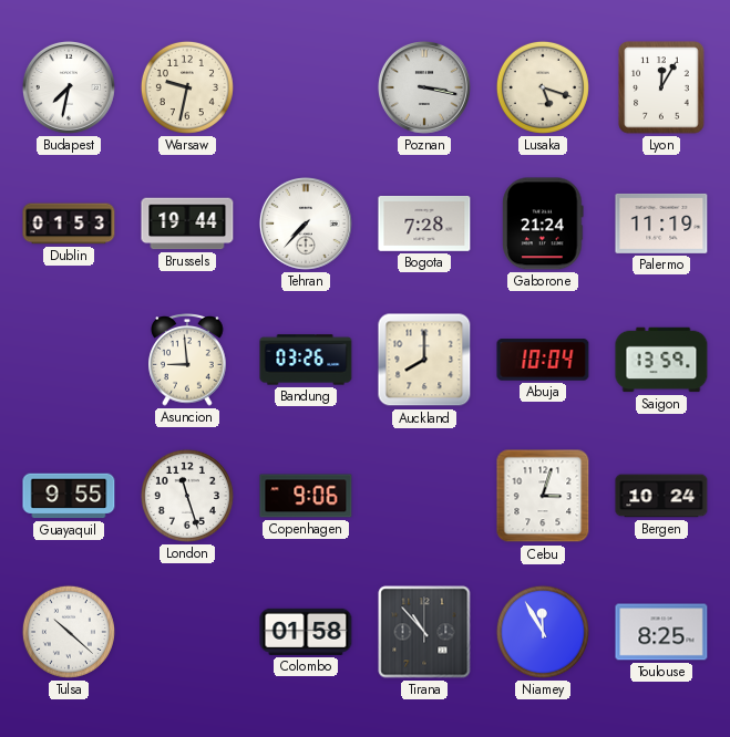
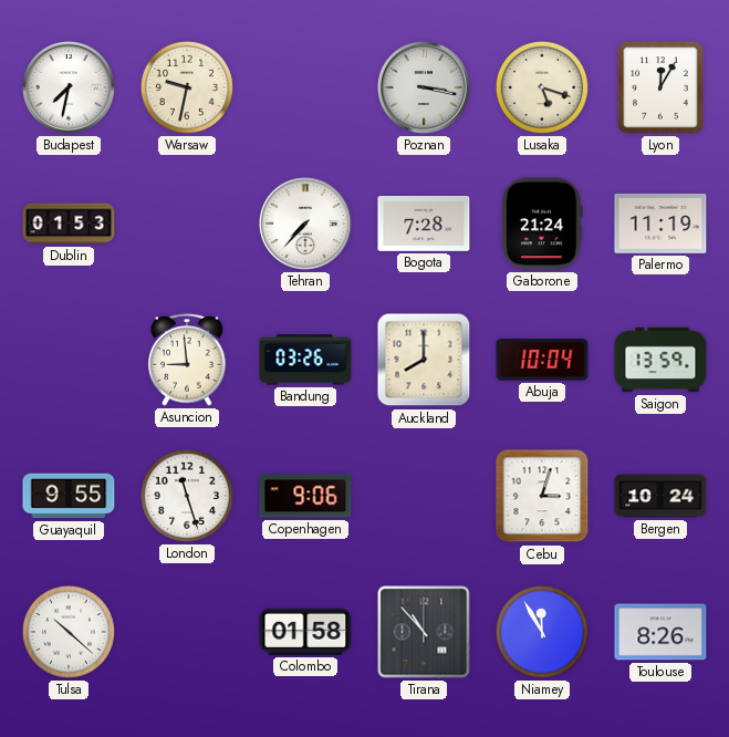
Brussels: 19:44 -> none
Toulouse: 8:25 -> 8:26
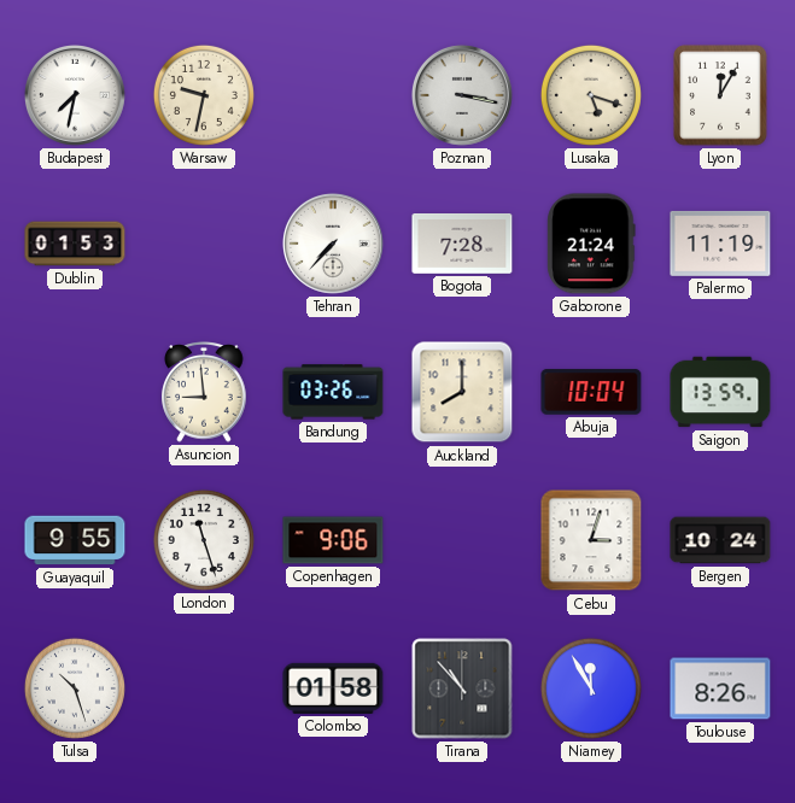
Tulsa: 10:22 -> 10:27
